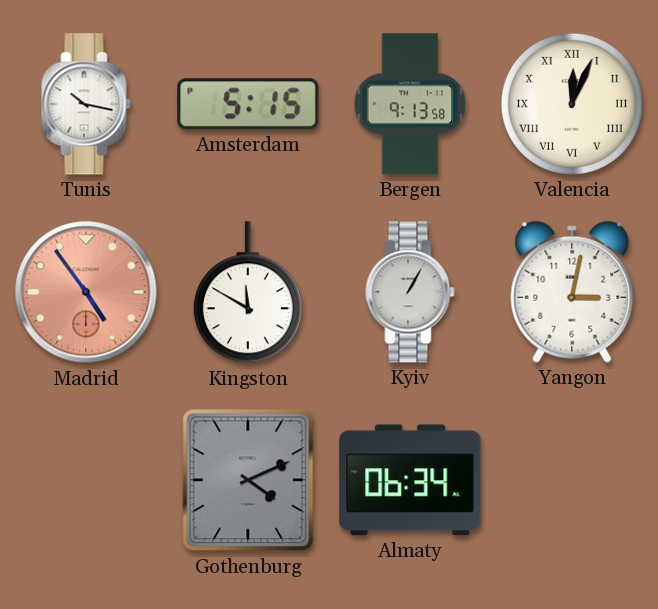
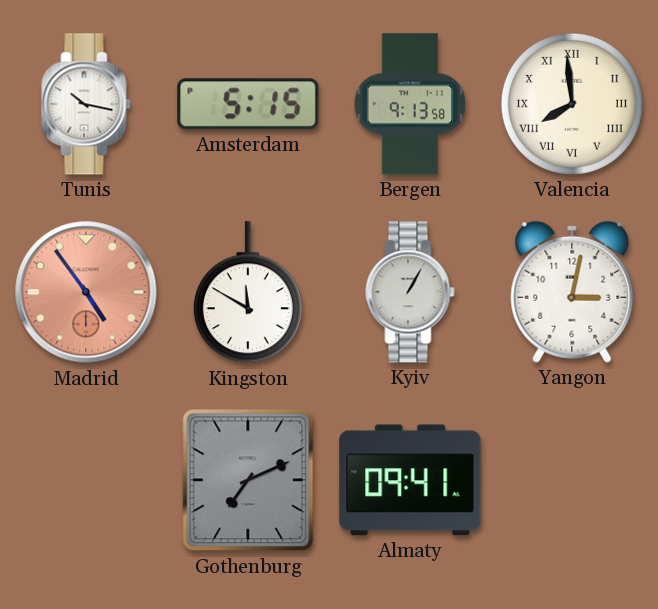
Valencia: 12:04 -> 7:59
Gothenburg: 4:11 -> 7:11
Almaty: 06:34 -> 09:41
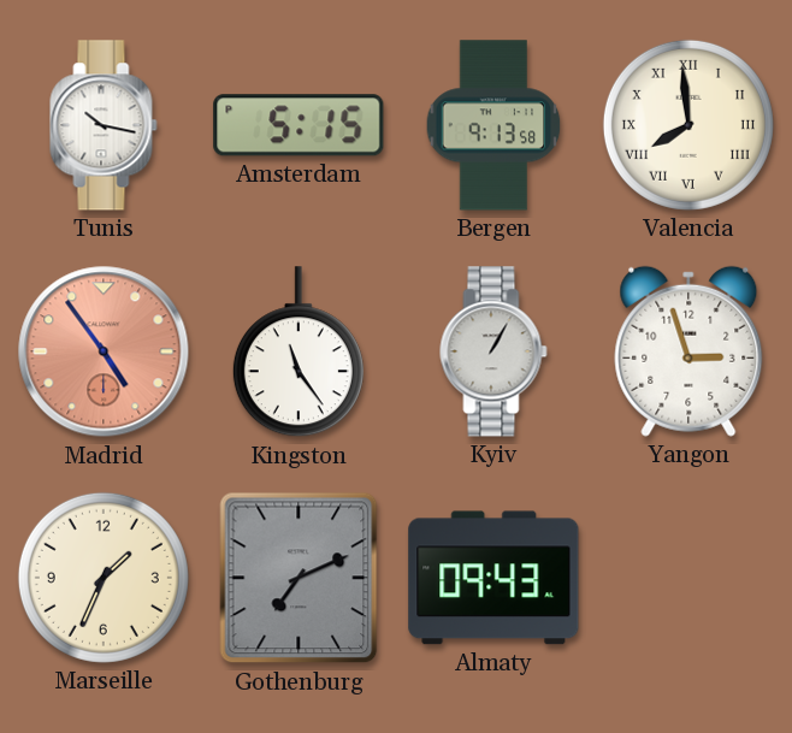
Kingston: 11:50 -> 11:24
Yangon: 3:02 -> 2:57
Marseille: none -> 1:34
Almaty: 09:41 -> 09:43
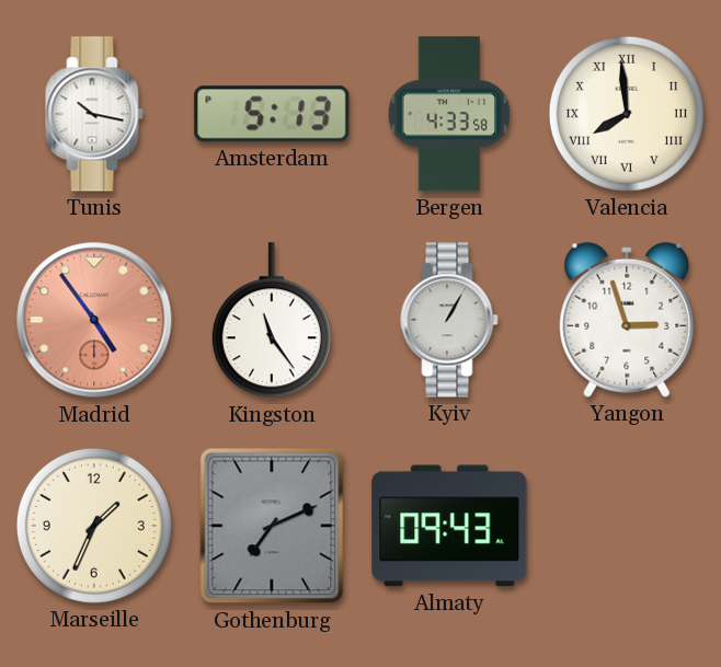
Amsterdam: 5:15 -> 5:13
Bergen: 9:13 -> 4:33
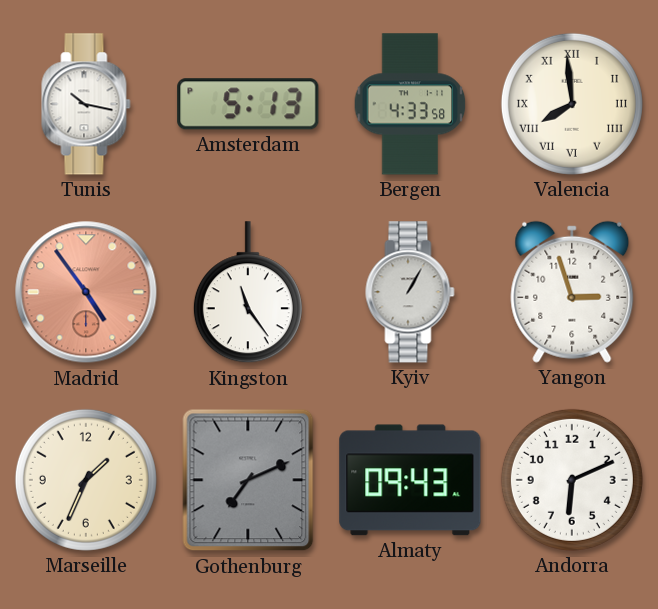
Andorra: none -> 6:11
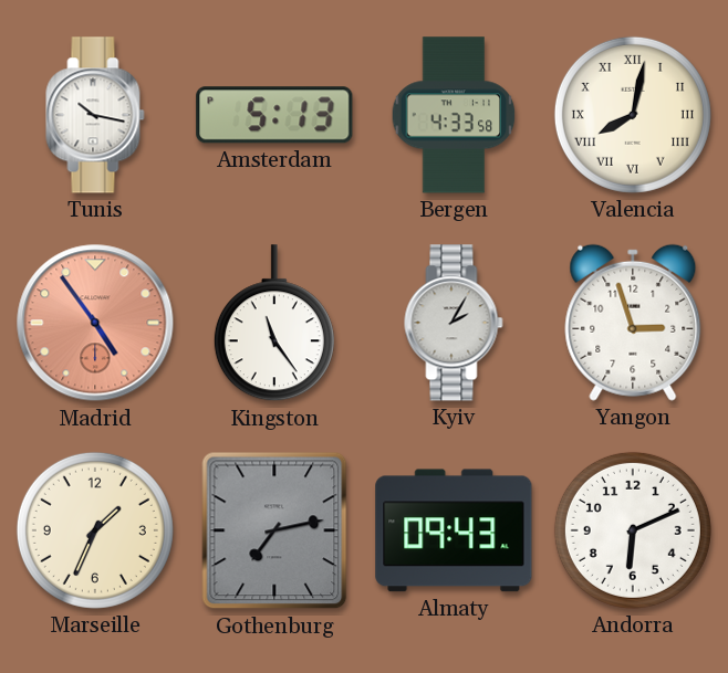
Valencia: 7:59 -> 8:02
Kyiv: 1:05 -> 2:05
Gothenburg: 7:11 -> 7:13
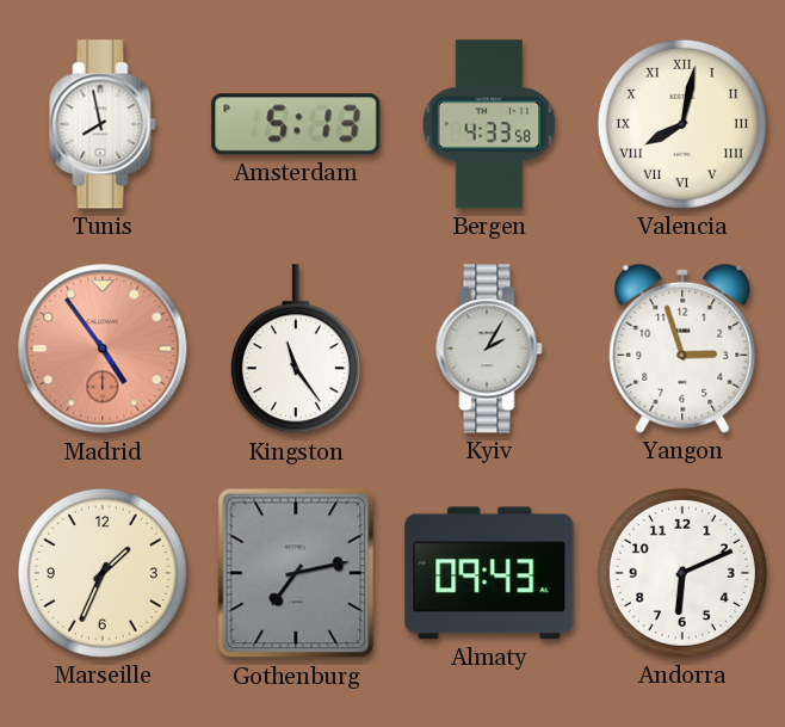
Tunis: 10:17 -> 7:58
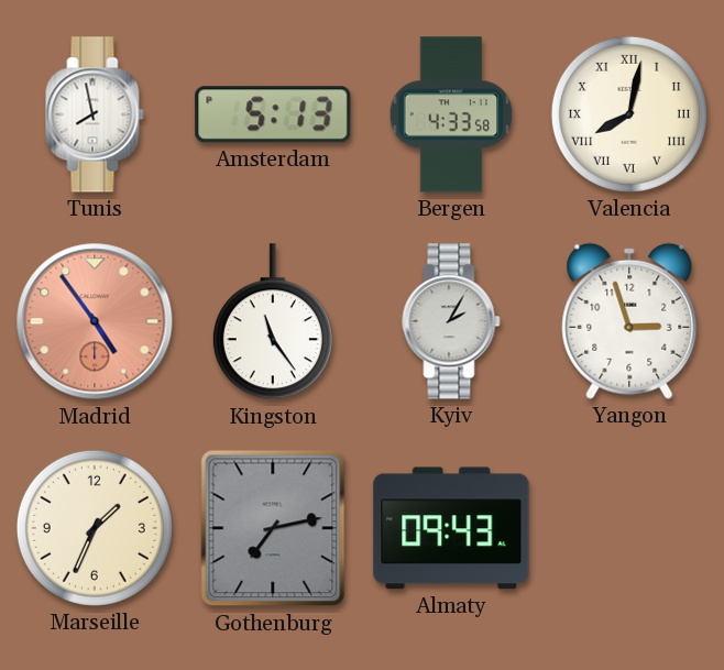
Andorra: 6:11 -> none
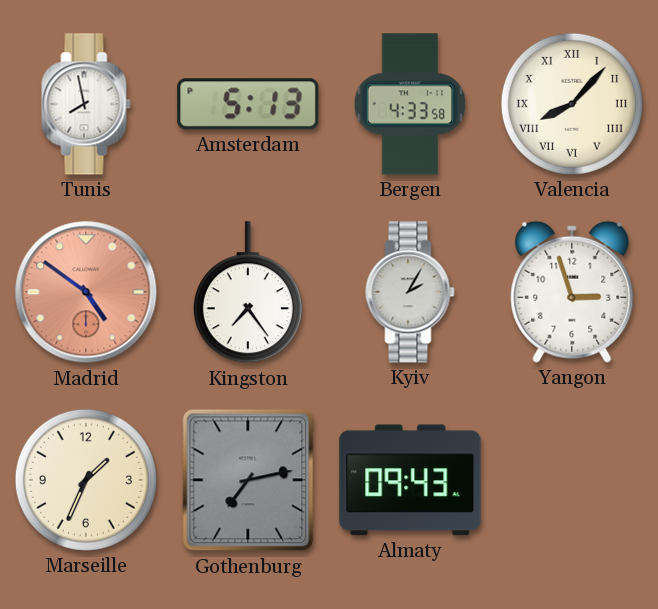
Valencia: 8:02 -> 8:07
Madrid: 4:54 -> 4:51
Kingston: 11:24 -> 7:24
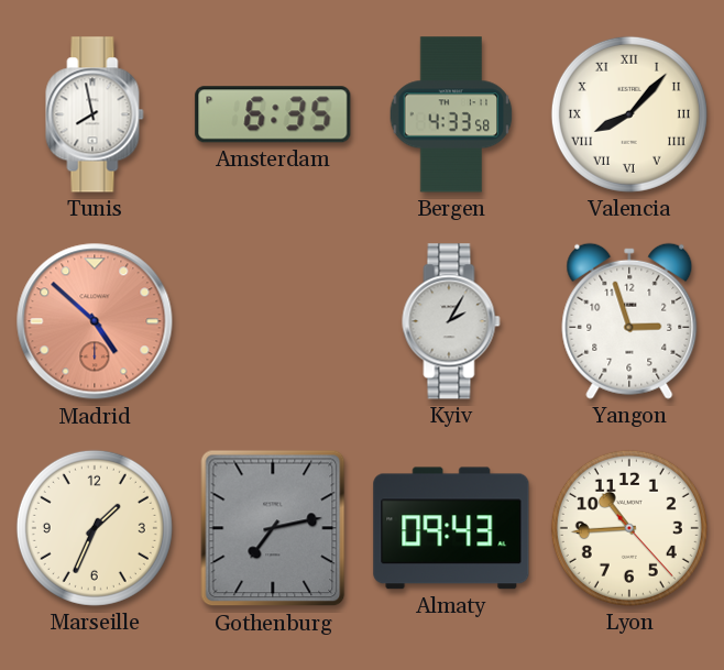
Amsterdam: 5:13 -> 6:35
Madrid: 4:51 -> 4:52
Kingston: 7:24 -> none
Lyon: none -> 10:44
